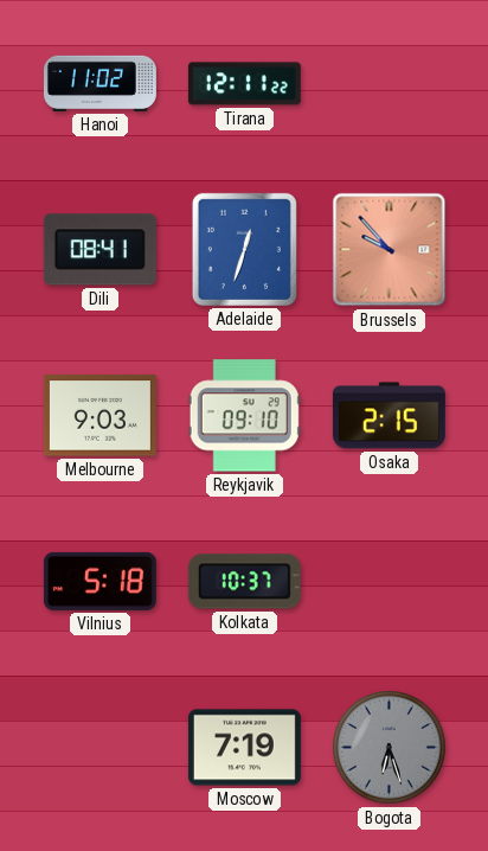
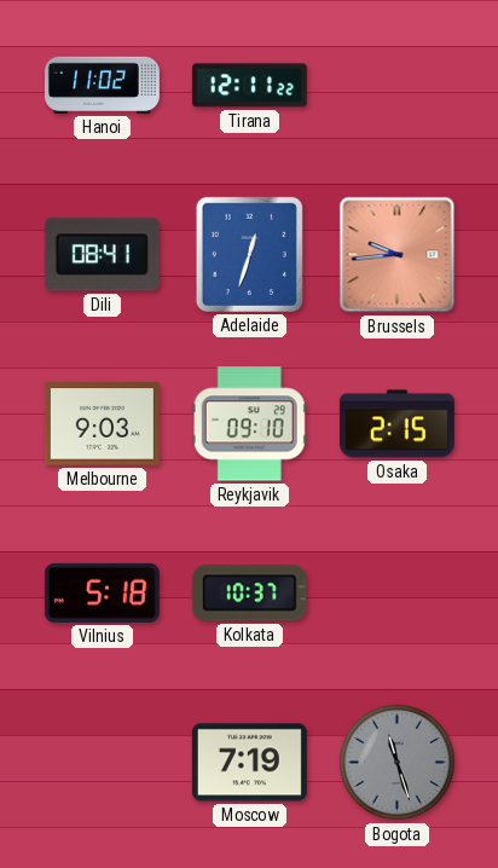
Brussels: 9:53 -> 9:44
Bogota: 6:27 -> 11:27
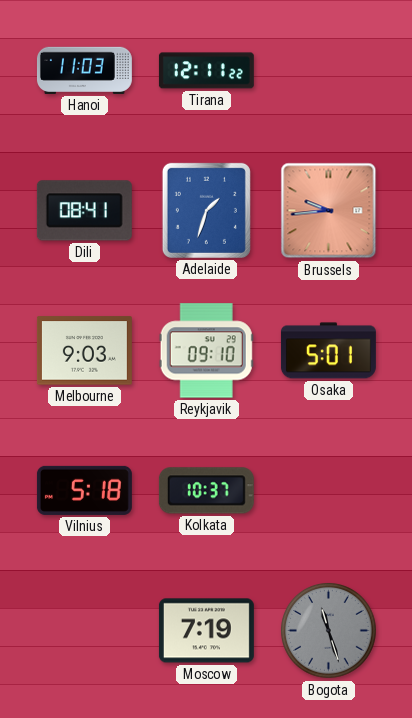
Hanoi: 11:02 -> 11:03
Adelaide: 12:33 -> 1:33
Osaka: 2:15 -> 5:01
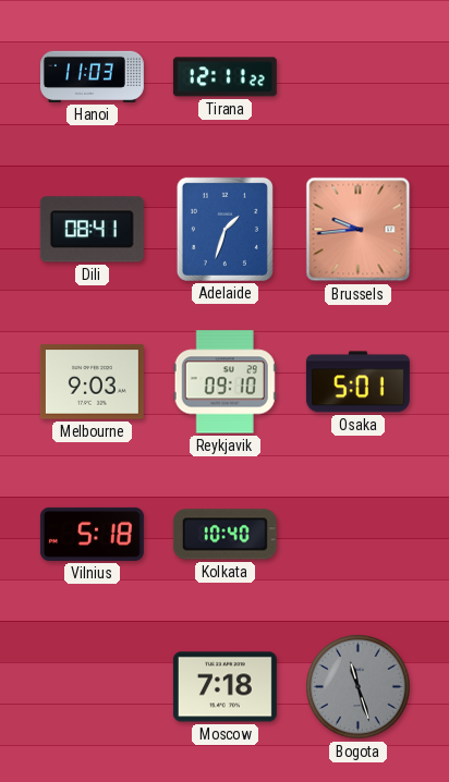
Kolkata: 10:37 -> 10:40
Moscow: 7:19 -> 7:18
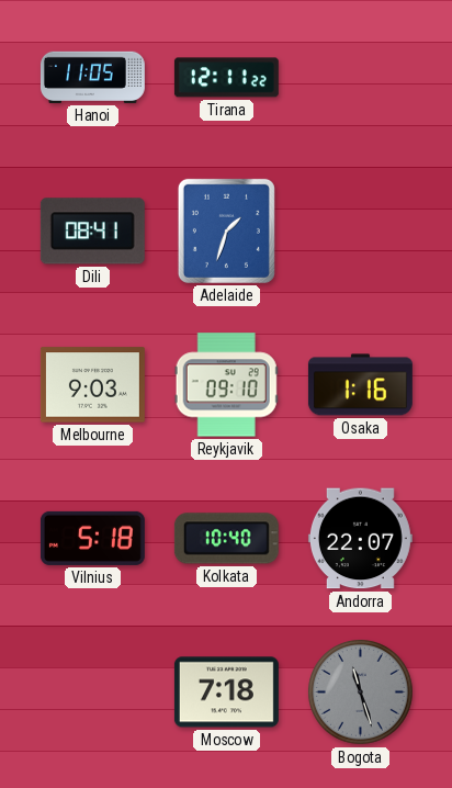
Hanoi: 11:03 -> 11:05
Brussels: 9:44 -> none
Osaka: 5:01 -> 1:16
Andorra: none -> 22:07
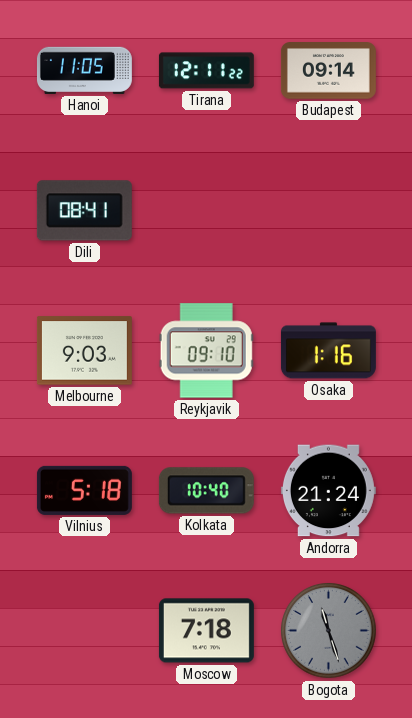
Budapest: none -> 09:14
Adelaide: 1:33 -> none
Andorra: 22:07 -> 21:24
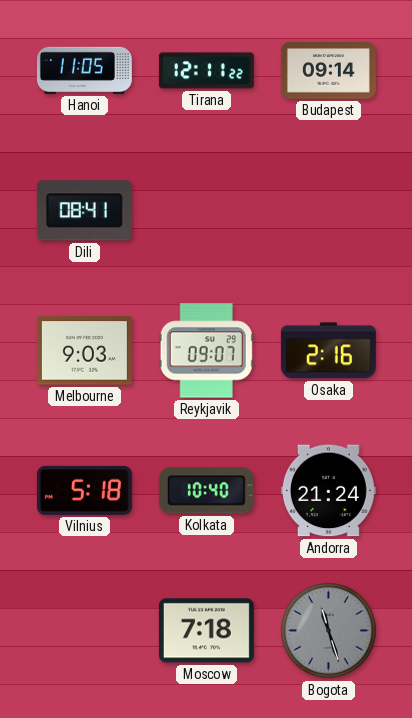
Reykjavik: 09:10 -> 09:07
Osaka: 1:16 -> 2:16
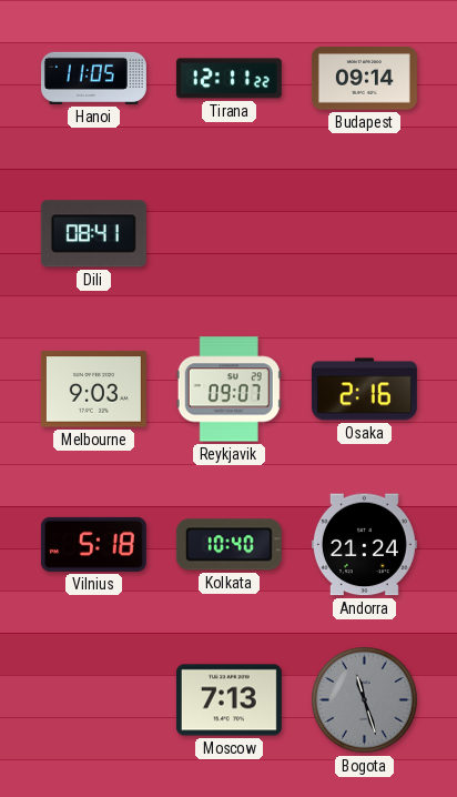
Moscow: 7:18 -> 7:13
